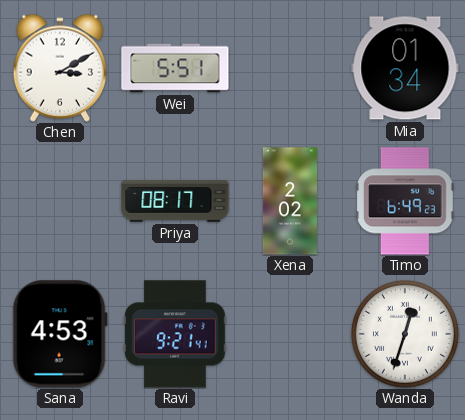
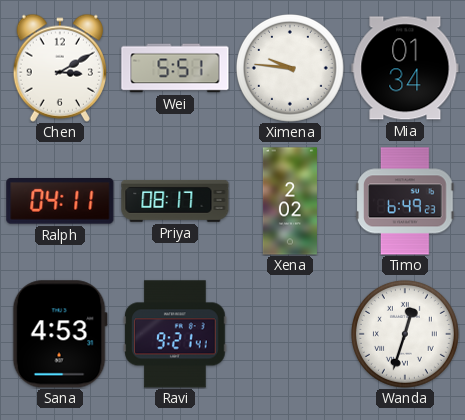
Ximena: none -> 9:46
Ralph: none -> 04:11
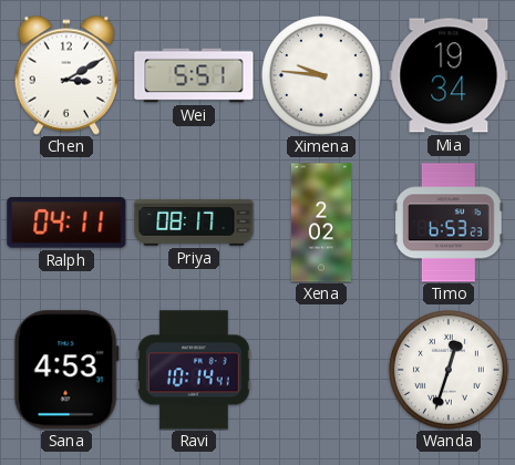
Mia: 01:34 -> 19:34
Timo: 6:49 -> 6:53
Ravi: 9:21 -> 10:14
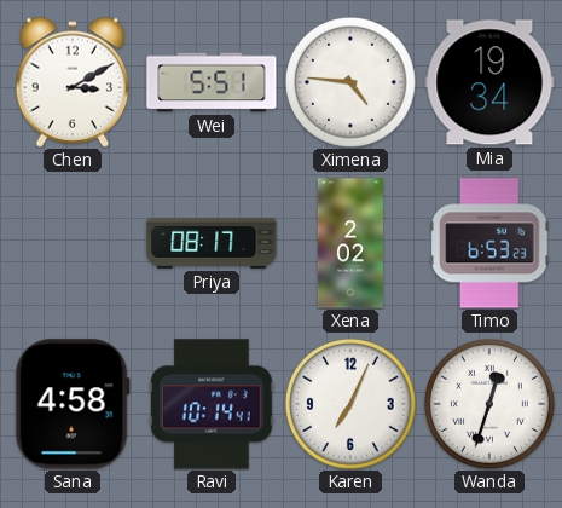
Ximena: 9:46 -> 4:46
Ralph: 04:11 -> none
Sana: 4:53 -> 4:58
Karen: none -> 7:04
